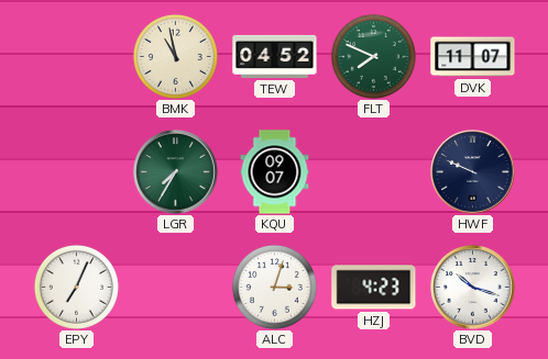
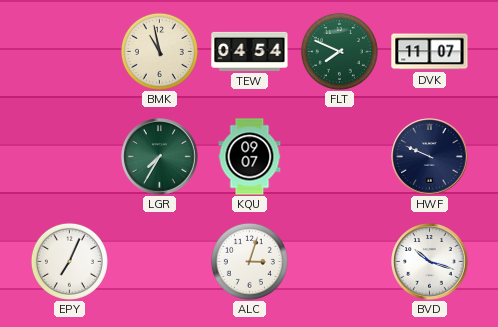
TEW: 04:52 -> 04:54
HZJ: 4:23 -> none
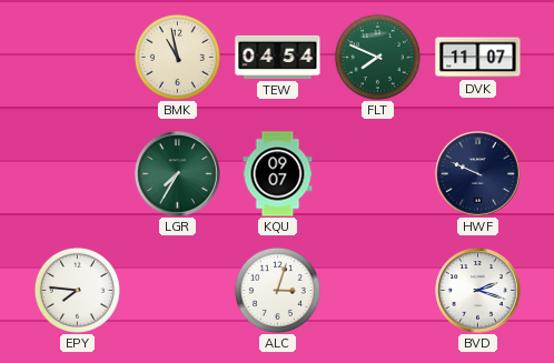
EPY: 7:04 -> 7:46
BVD: 10:18 -> 2:18
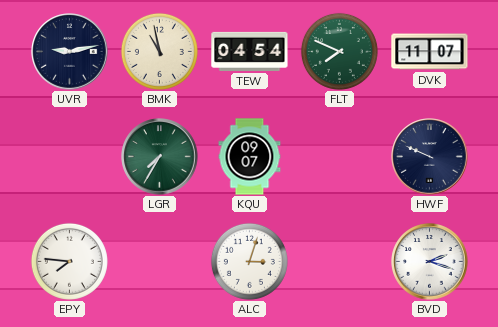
UVR: none -> 9:13
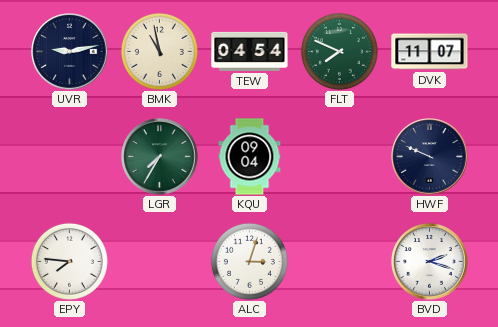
KQU: 09:07 -> 09:04
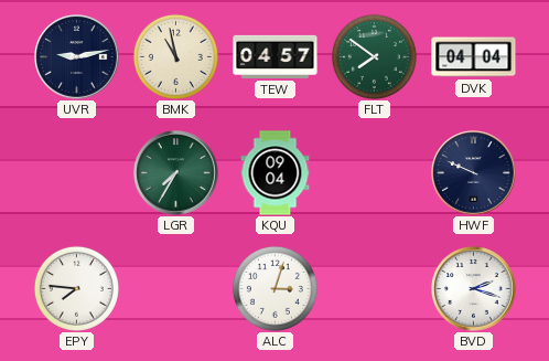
TEW: 04:54 -> 04:57
FLT: 7:49 -> 7:51
DVK: 11:07 -> 04:04
